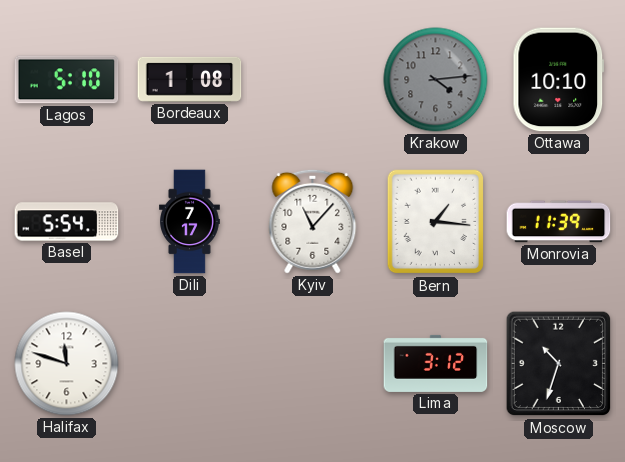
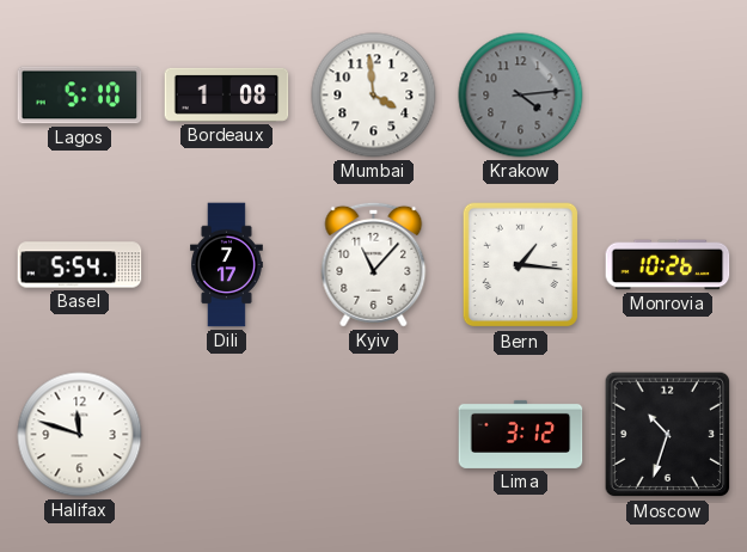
Mumbai: none -> 3:59
Ottawa: 10:10 -> none
Monrovia: 11:39 -> 10:26
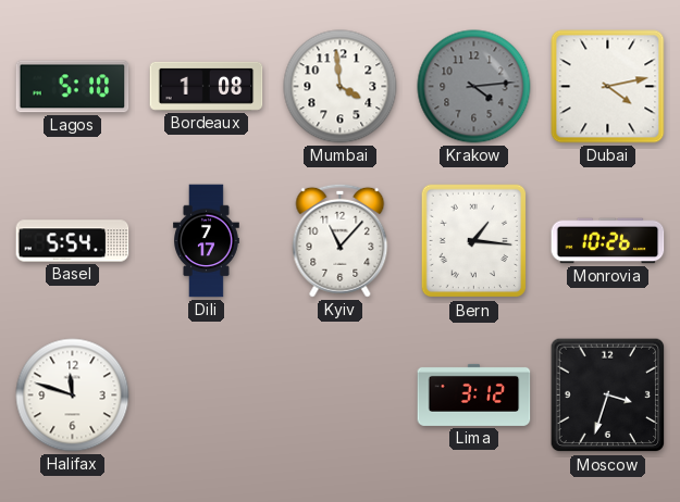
Dubai: none -> 4:13
Moscow: 10:33 -> 3:33
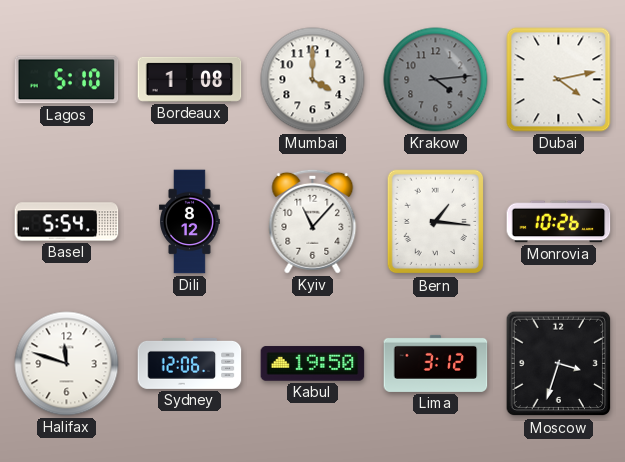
Mumbai: 3:59 -> 4:00
Dili: 7:17 -> 8:12
Sydney: none -> 12:06
Kabul: none -> 19:50
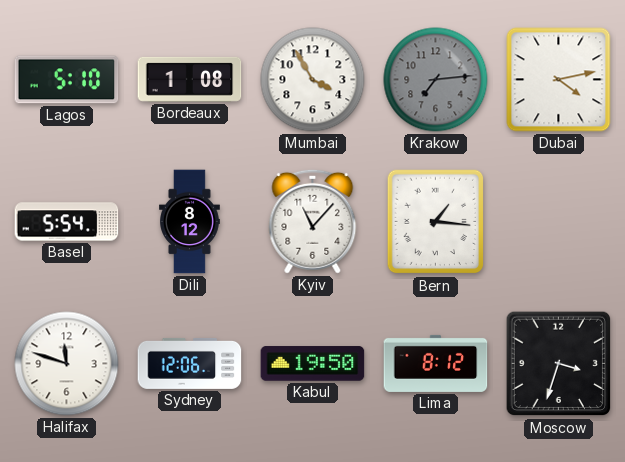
Mumbai: 4:00 -> 3:55
Krakow: 4:14 -> 7:14
Monrovia: 10:26 -> none
Lima: 3:12 -> 8:12
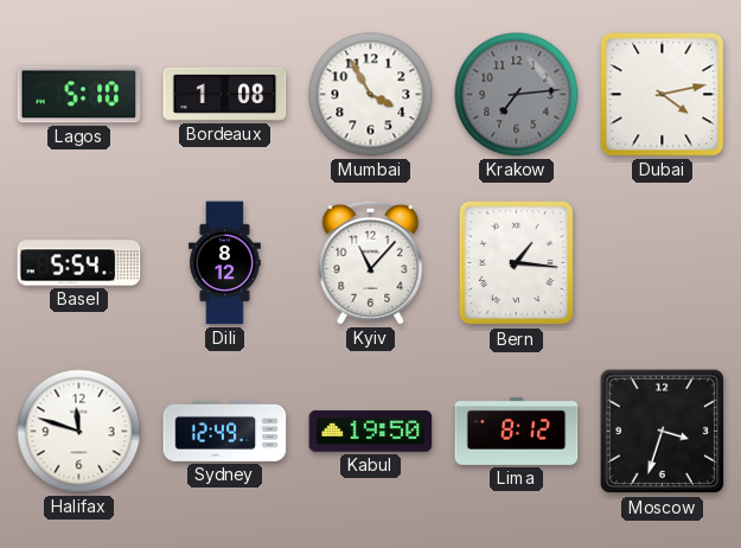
Sydney: 12:06 -> 12:49
